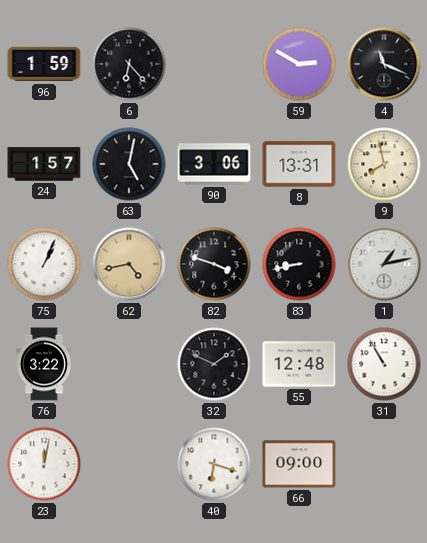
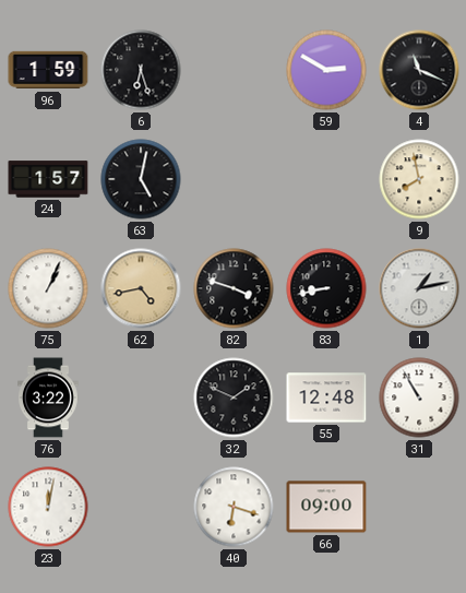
6: 6:23 -> 6:27
90: 3:06 -> none
8: 13:31 -> none
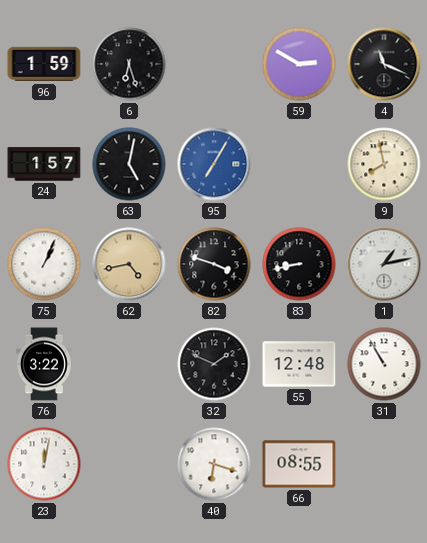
95: none -> 7:05
66: 09:00 -> 08:55
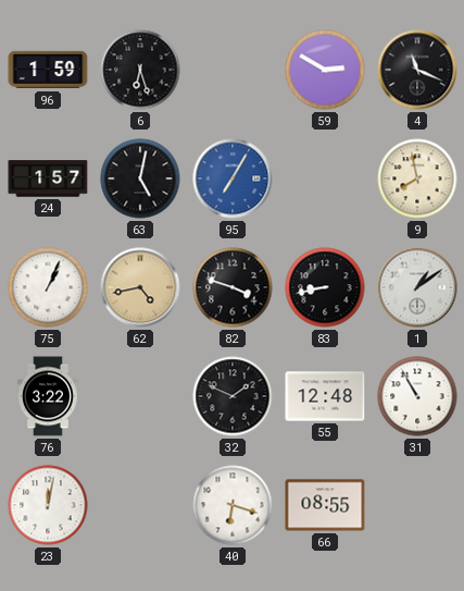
1: 1:13 -> 1:09
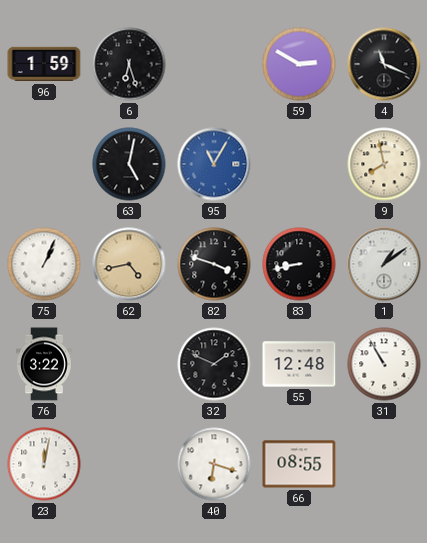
24: 1:57 -> none
95: 7:05 -> 11:05
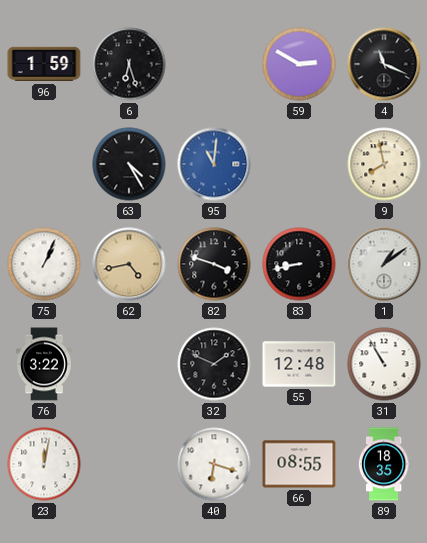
63: 5:02 -> 4:25
95: 11:05 -> 11:01
89: none -> 18:35
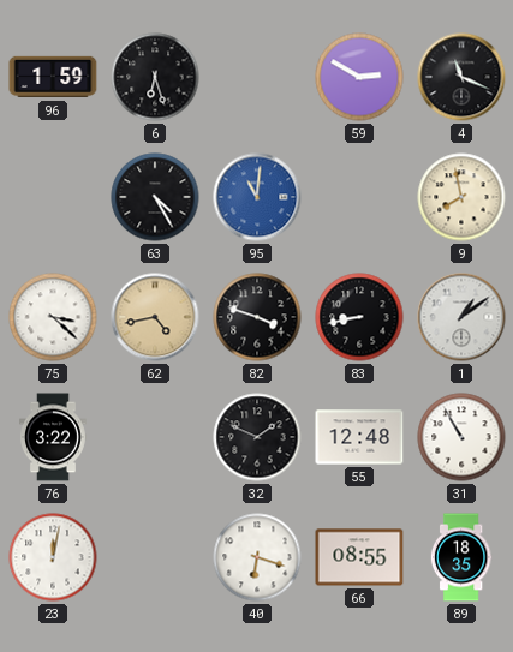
75: 1:04 -> 3:22
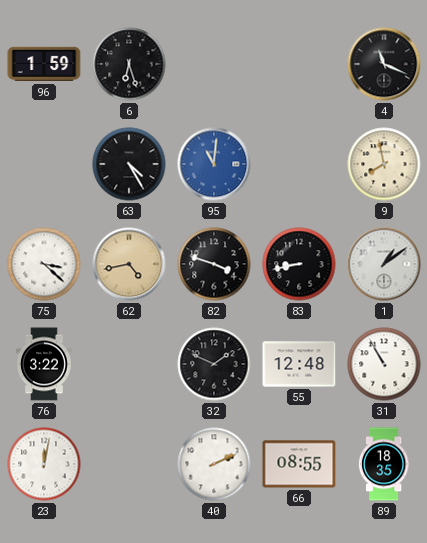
59: 2:50 -> none
40: 6:18 -> 2:11
